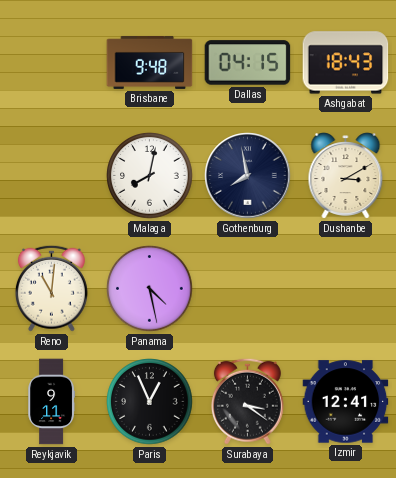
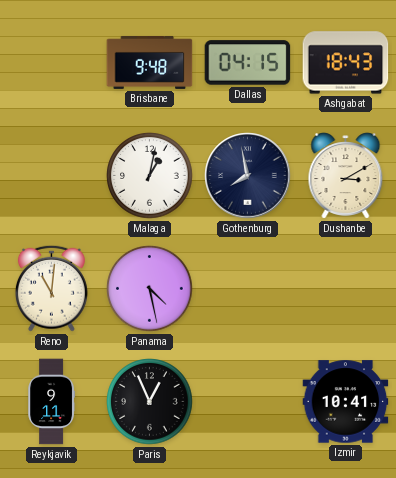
Malaga: 8:02 -> 1:02
Surabaya: 3:21 -> none
Izmir: 12:41 -> 10:41
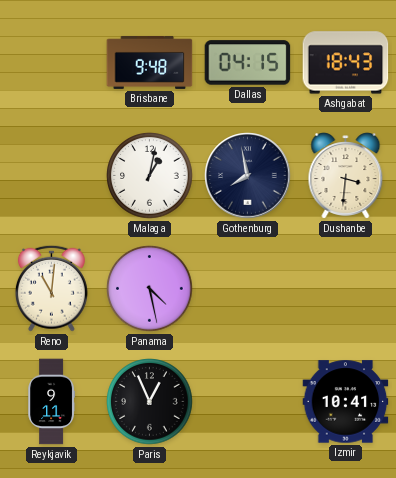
Dushanbe: 3:10 -> 3:31
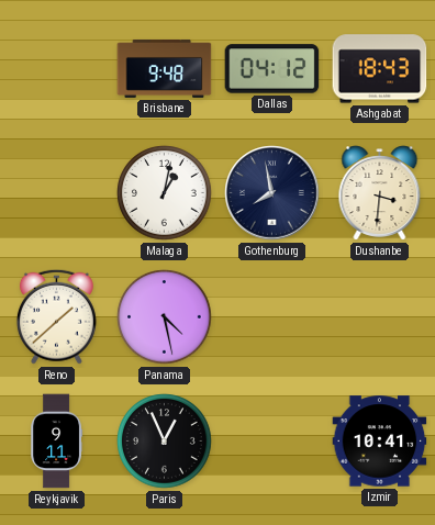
Dallas: 04:15 -> 04:12
Reno: 11:01 -> 1:38
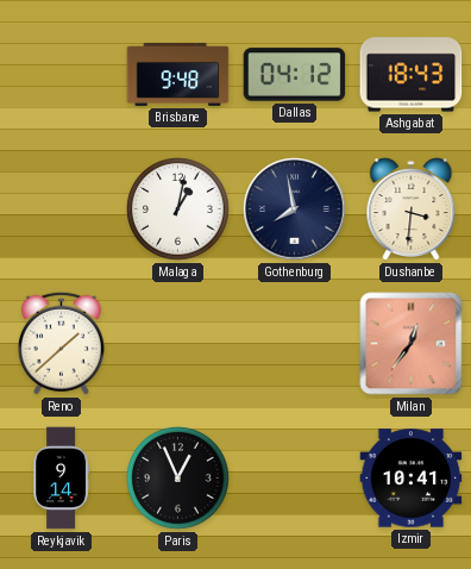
Panama: 4:28 -> none
Milan: none -> 12:36
Reykjavik: 9:11 -> 9:14
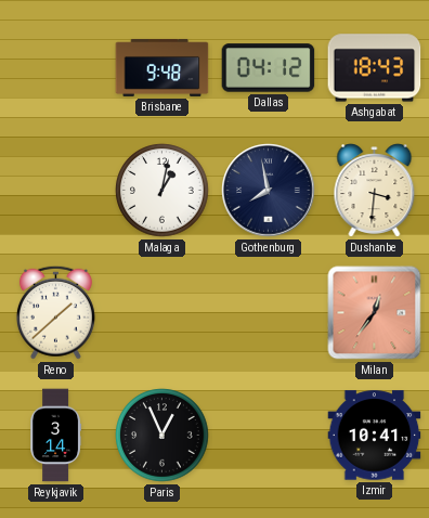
Reykjavik: 9:14 -> 3:14
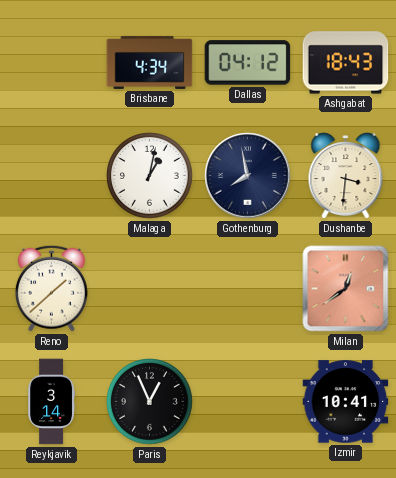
Brisbane: 9:48 -> 4:34
Milan: 12:36 -> 12:39
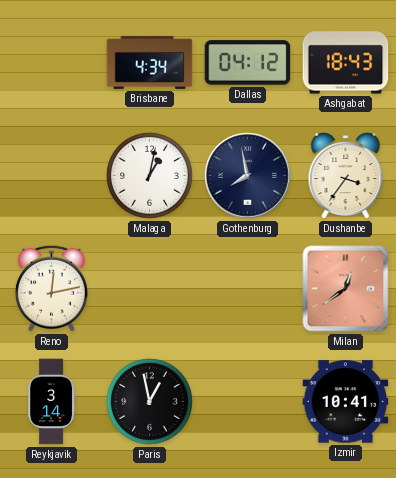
Dushanbe: 3:31 -> 3:36
Reno: 1:38 -> 12:13
Paris: 12:56 -> 12:58
